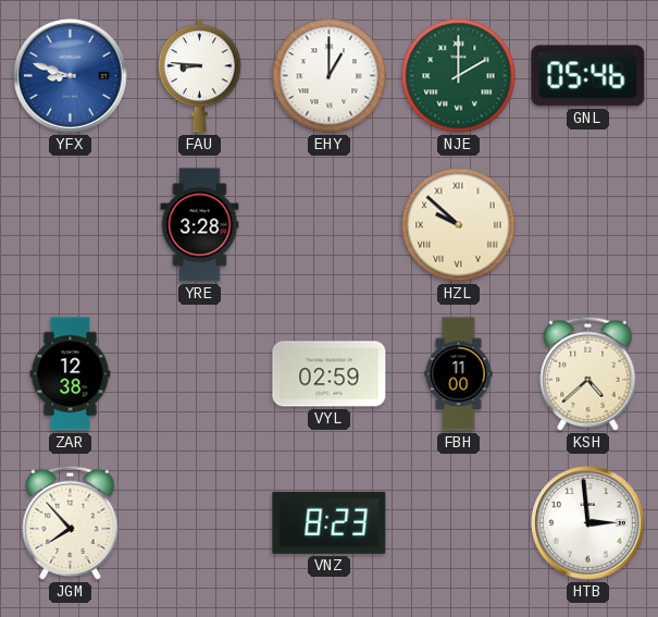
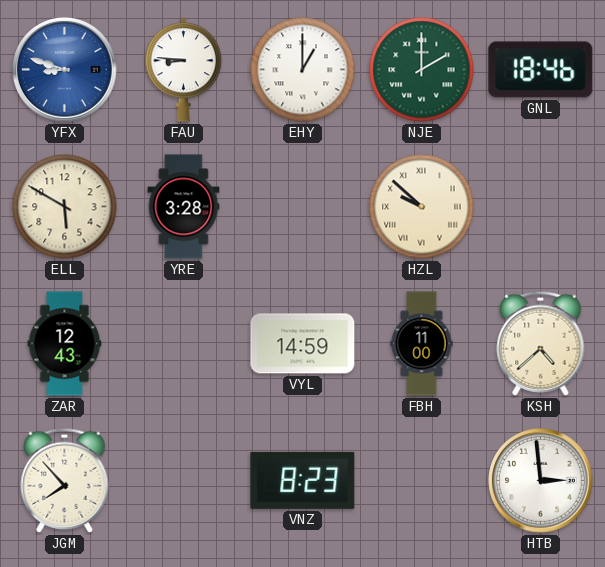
GNL: 05:46 -> 18:46
ELL: none -> 5:50
ZAR: 12:38 -> 12:43
VYL: 02:59 -> 14:59
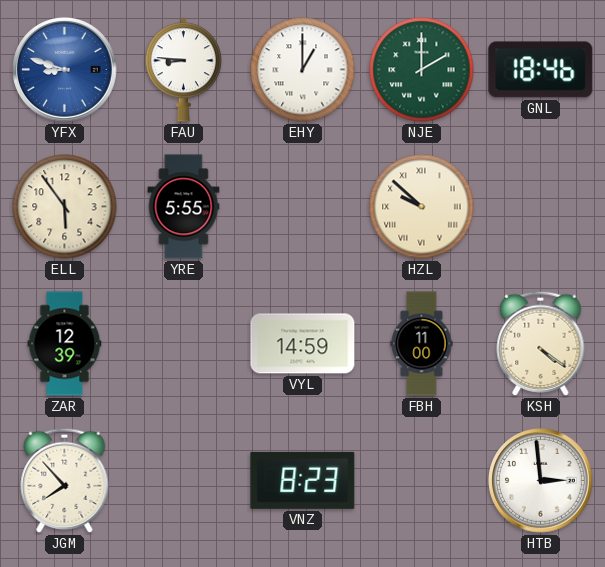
ELL: 5:50 -> 5:54
YRE: 3:28 -> 5:55
ZAR: 12:43 -> 12:39
KSH: 4:38 -> 4:21
